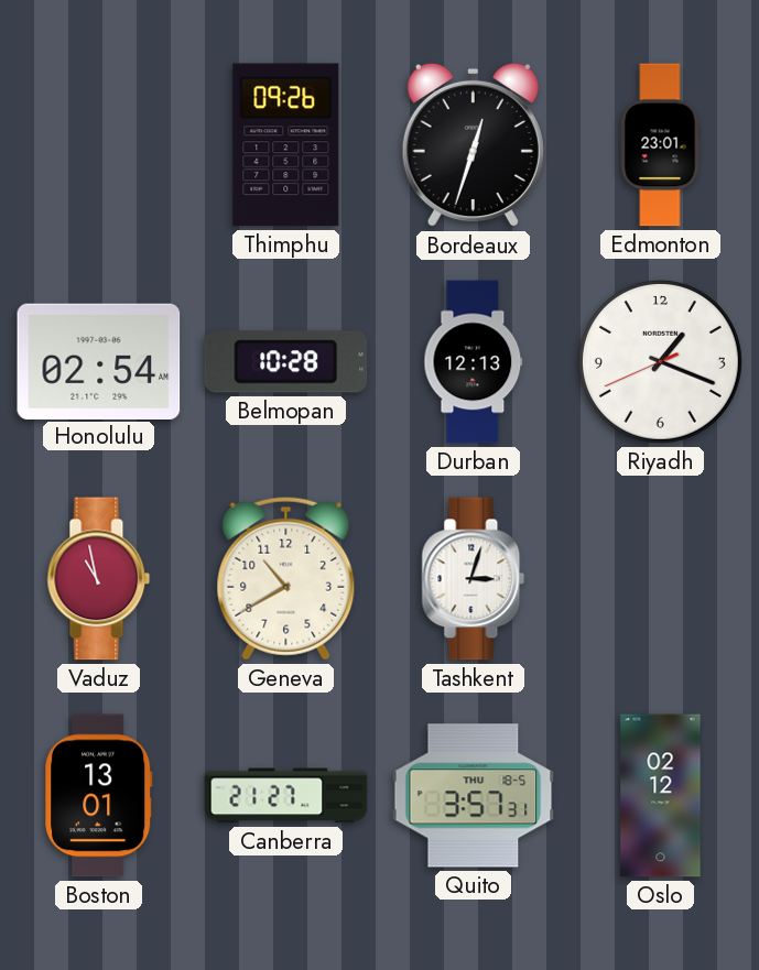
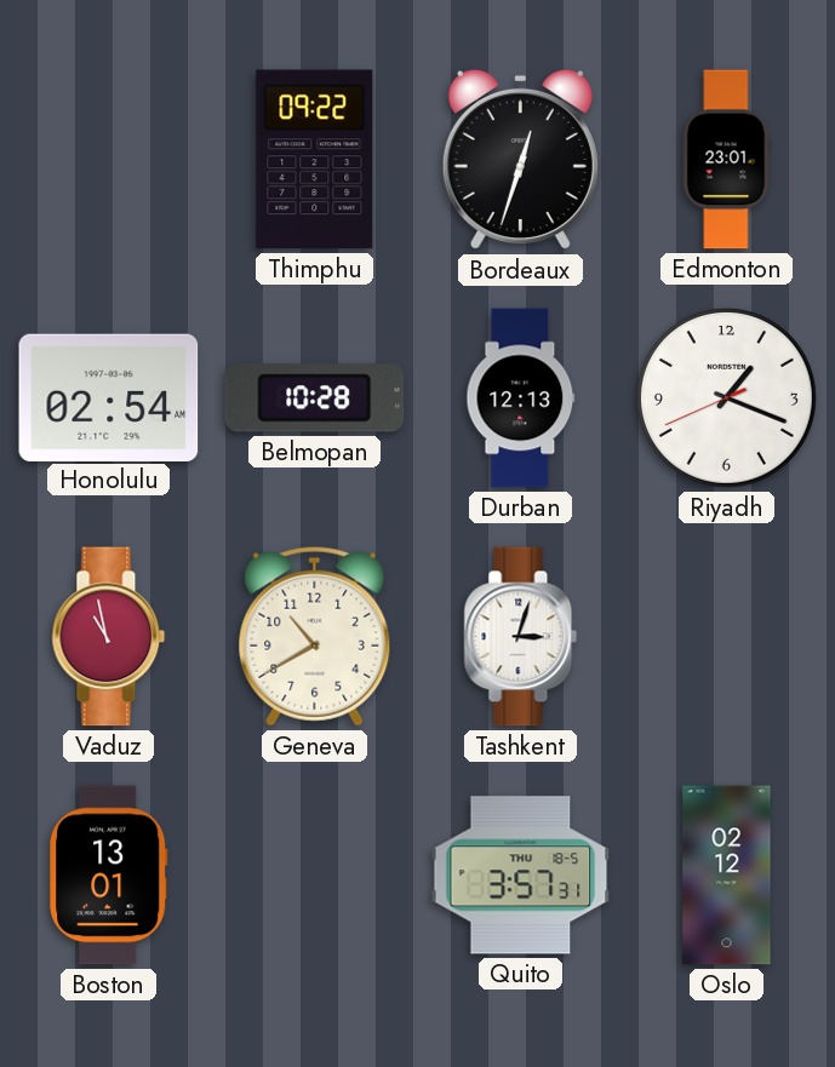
Thimphu: 09:26 -> 09:22
Canberra: 21:27 -> none
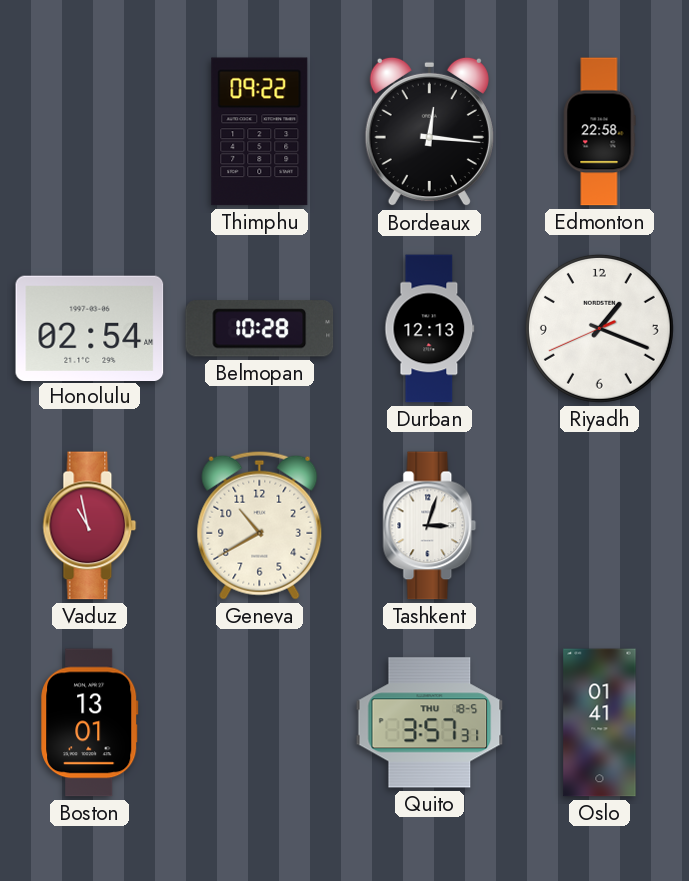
Bordeaux: 12:33 -> 12:16
Edmonton: 23:01 -> 22:58
Oslo: 02:12 -> 01:41
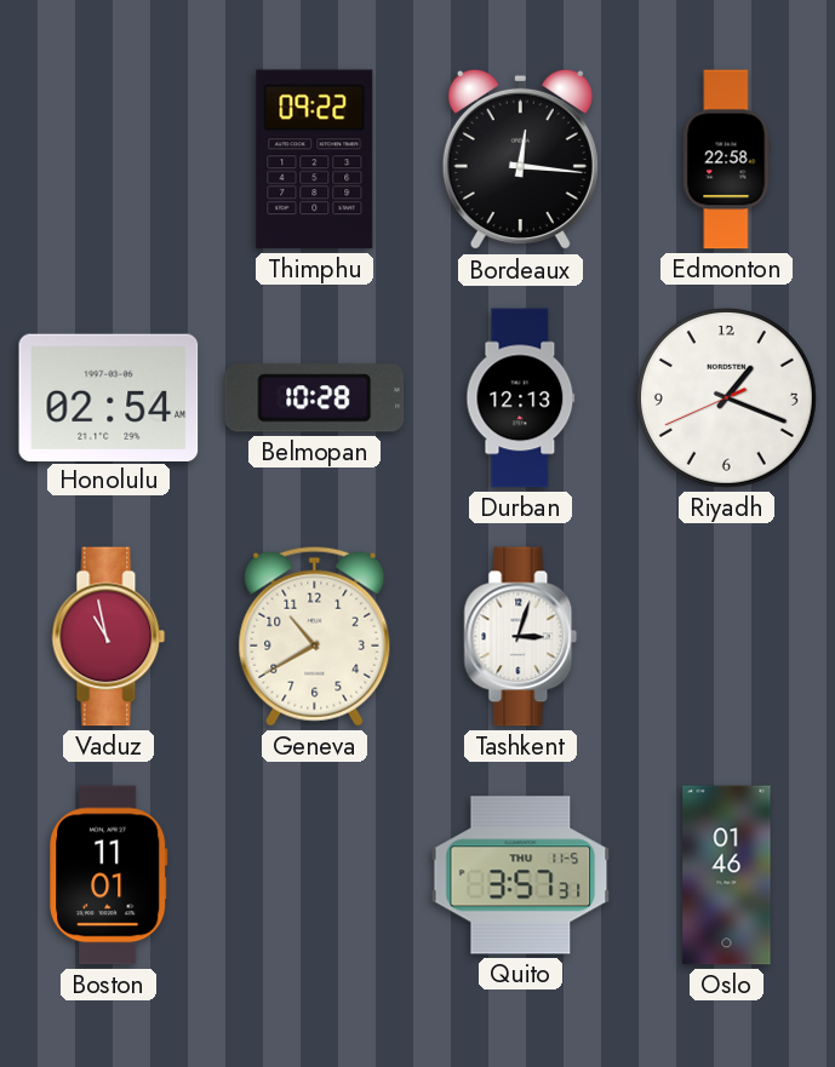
Boston: 13:01 -> 11:01
Quito date: THU 18-5 -> THU 11-5
Oslo: 01:41 -> 01:46
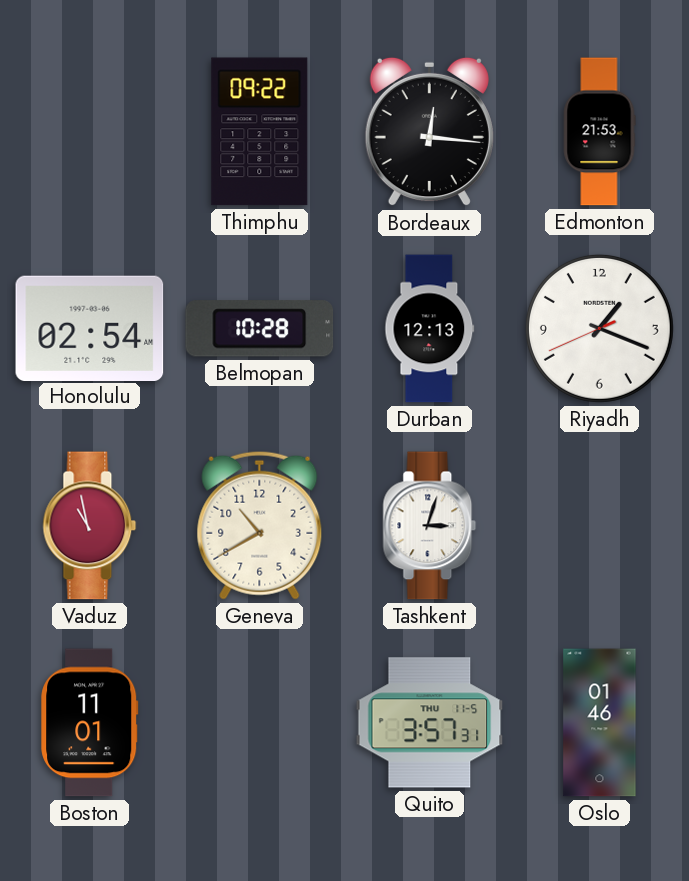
Edmonton: 22:58 -> 21:53
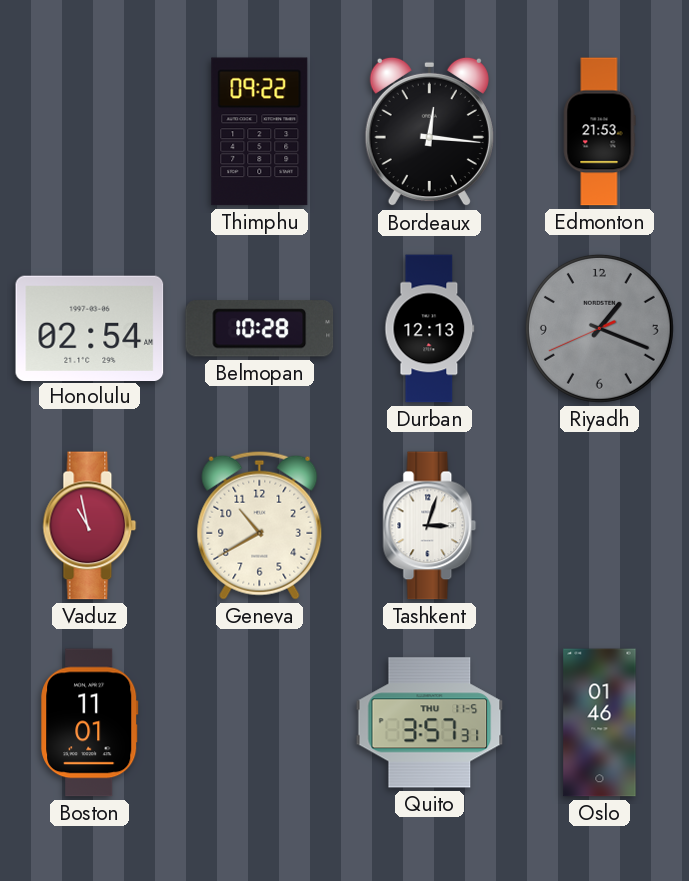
Riyadh dial: white -> grey
